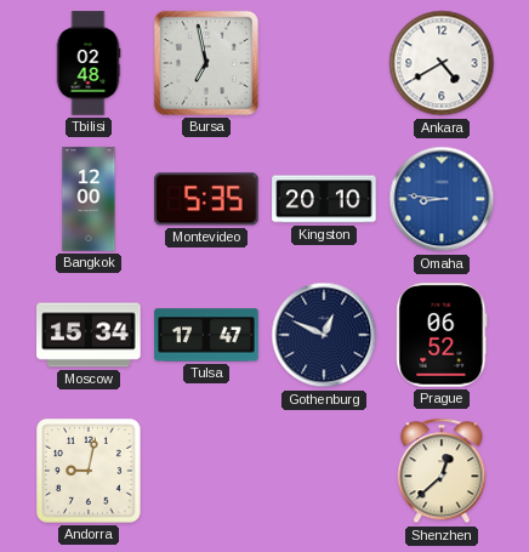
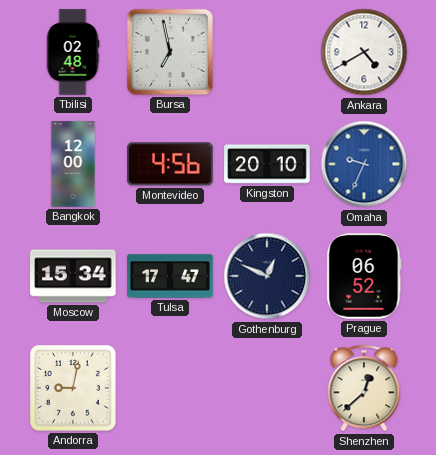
Montevideo: 5:35 -> 4:56
Omaha: 8:46 -> 9:34
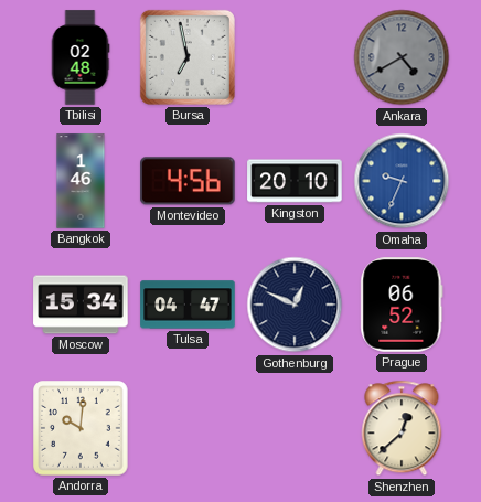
Ankara dial: white -> grey
Bangkok: 12:00 -> 1:46
Tulsa: 17:47 -> 04:47
Andorra: 9:02 -> 10:01
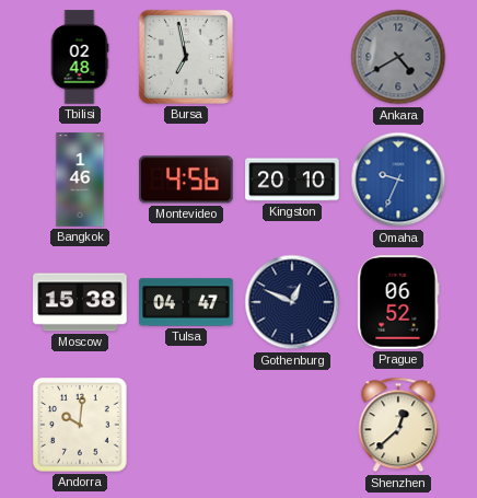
Moscow: 15:34 -> 15:38
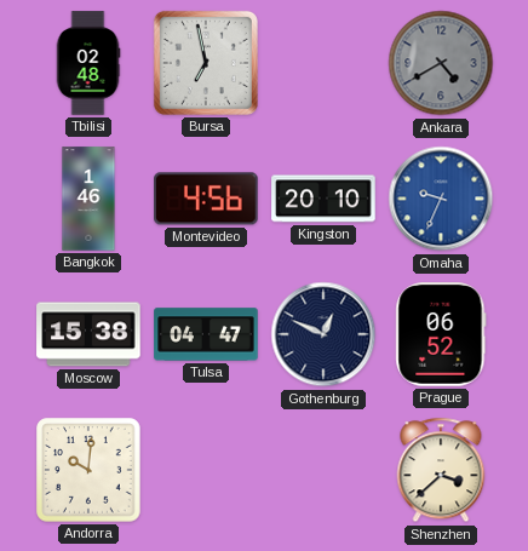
Shenzhen: 12:38 -> 3:38
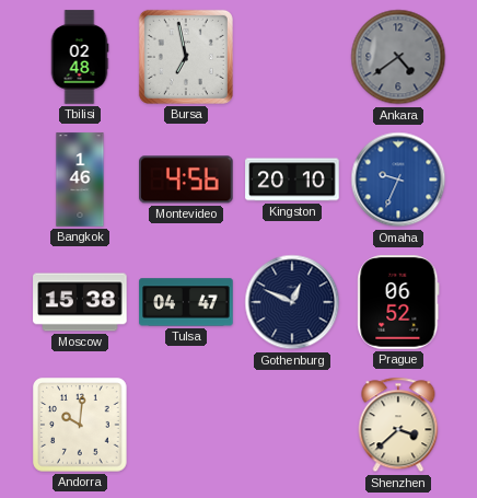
Ankara: 4:40 -> 4:39
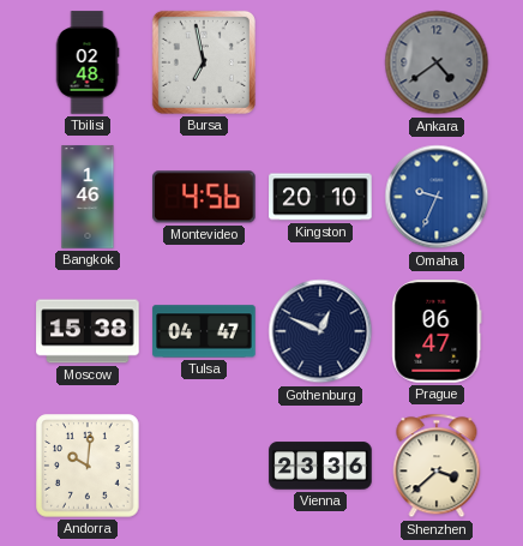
Prague: 06:52 -> 06:47
Vienna: none -> 23:36
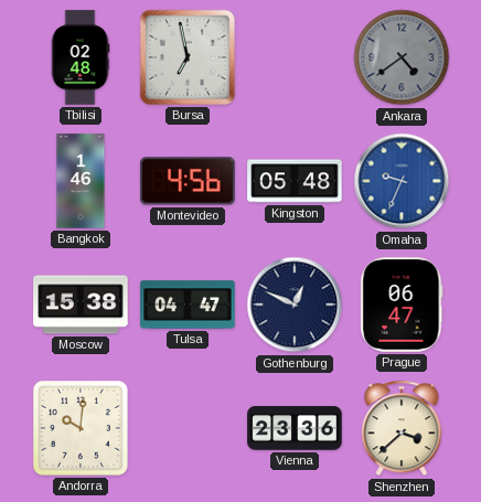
Kingston: 20:10 -> 05:48
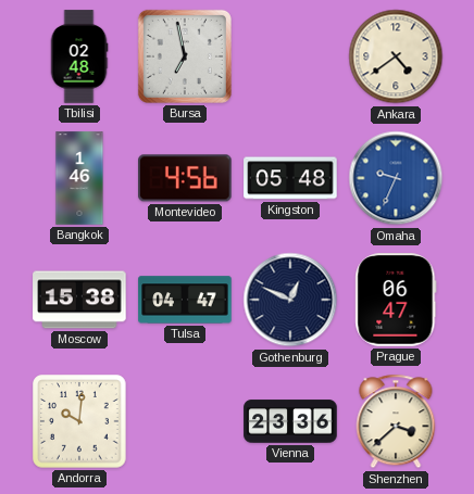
Ankara dial: grey -> cream
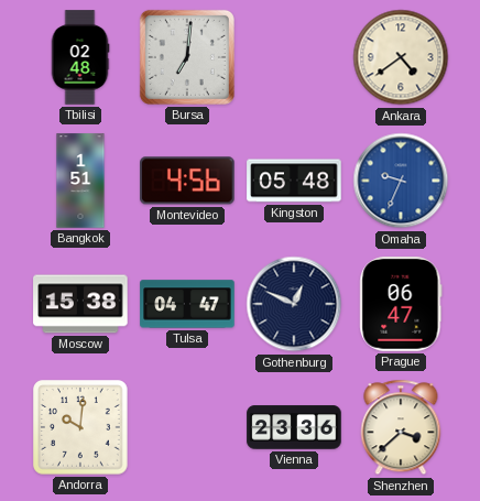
Bursa: 6:58 -> 7:01
Bangkok: 1:46 -> 1:51
